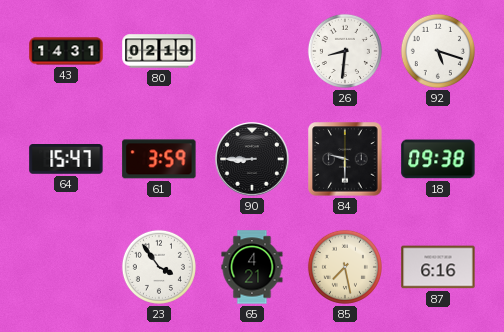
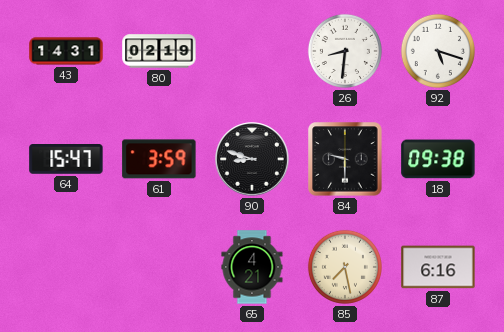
90: 8:45 -> 8:48
23: 3:54 -> none
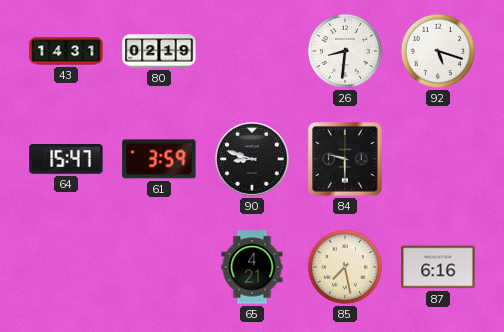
18: 09:38 -> none
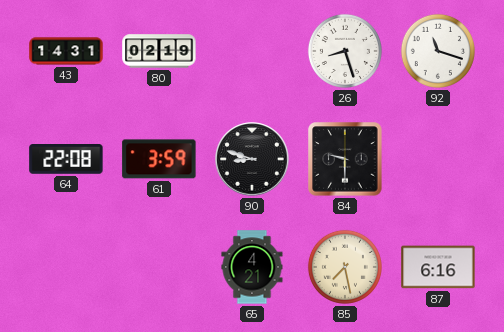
26: 8:31 -> 8:27
92: 5:18 -> 11:18
64: 15:47 -> 22:08
